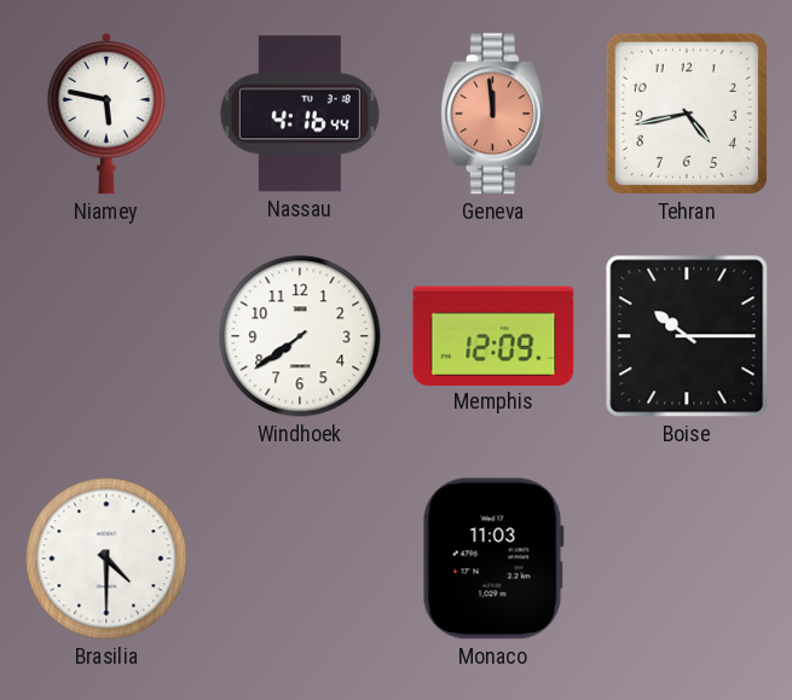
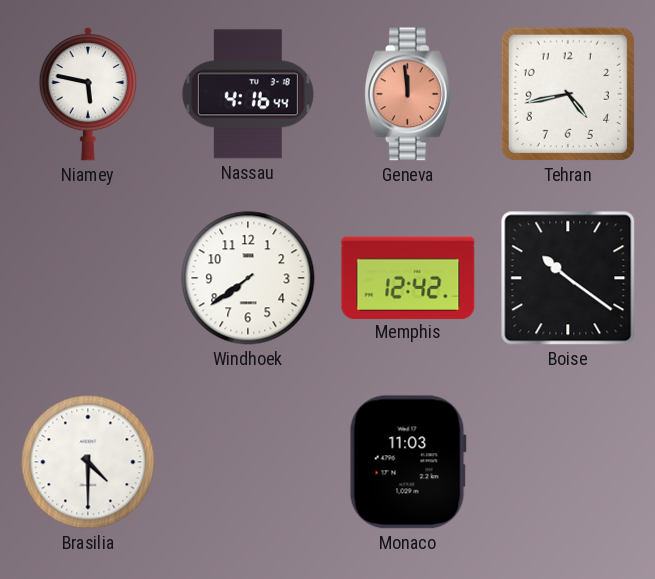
Memphis: 12:09 -> 12:42
Boise: 10:15 -> 10:21
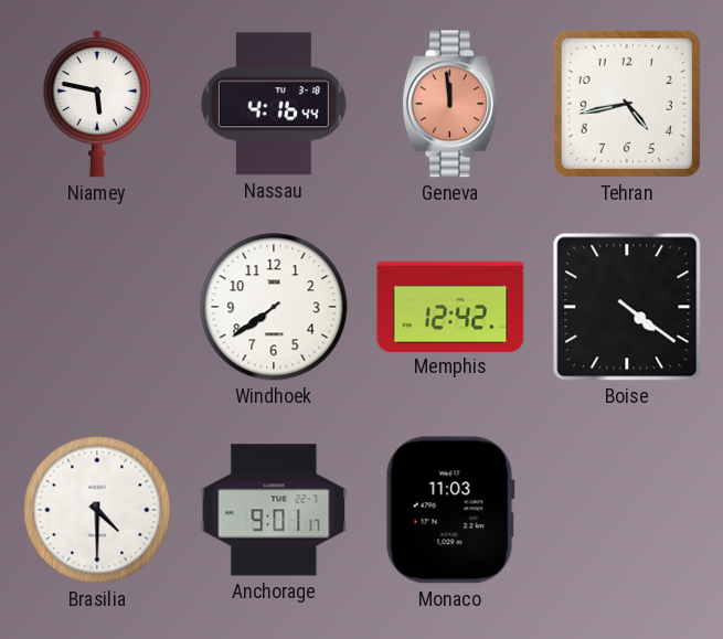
Boise: 10:21 -> 4:21
Anchorage: none -> 9:01
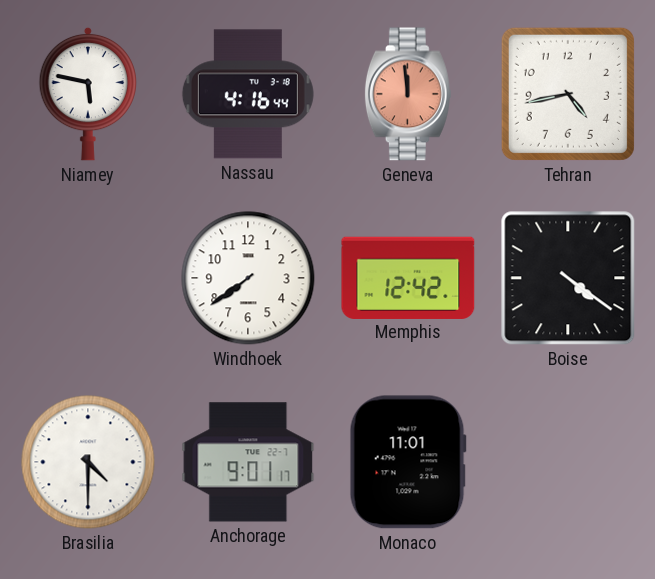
Monaco: 11:03 -> 11:01
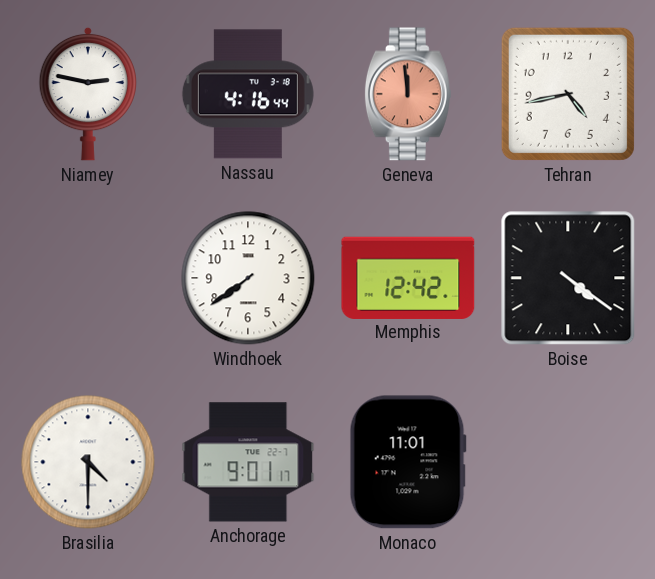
Niamey: 5:47 -> 2:47
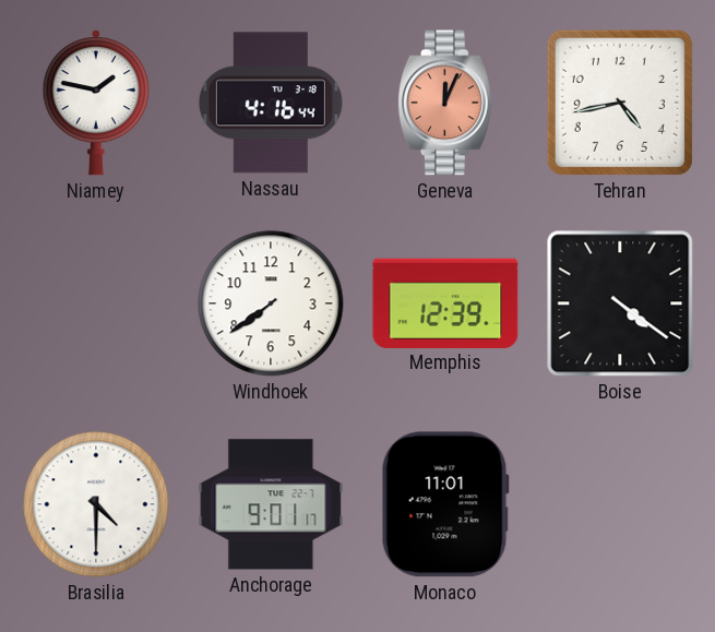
Niamey: 2:47 -> 1:47
Geneva: 11:59 -> 12:04
Memphis: 12:42 -> 12:39
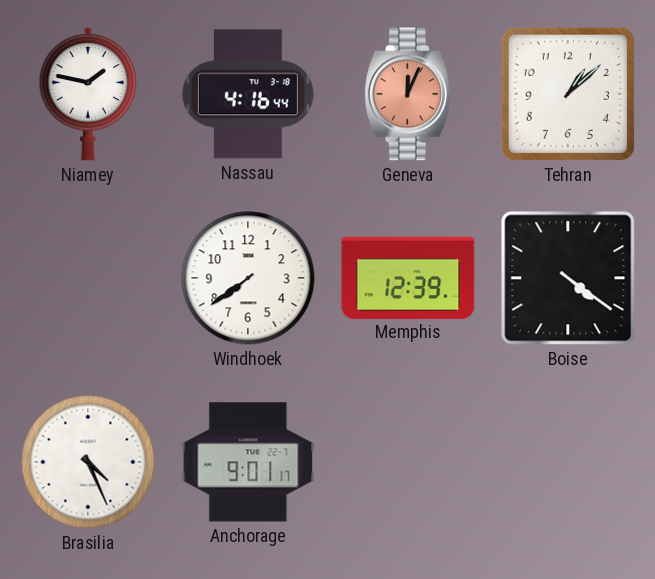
Tehran: 4:43 -> 1:08
Brasilia: 4:30 -> 4:26
Monaco: 11:01 -> none
